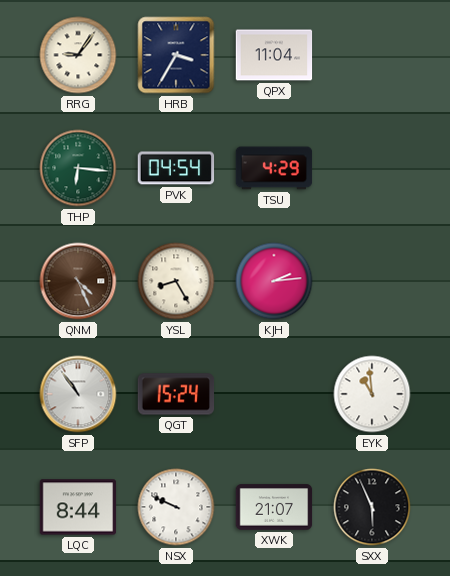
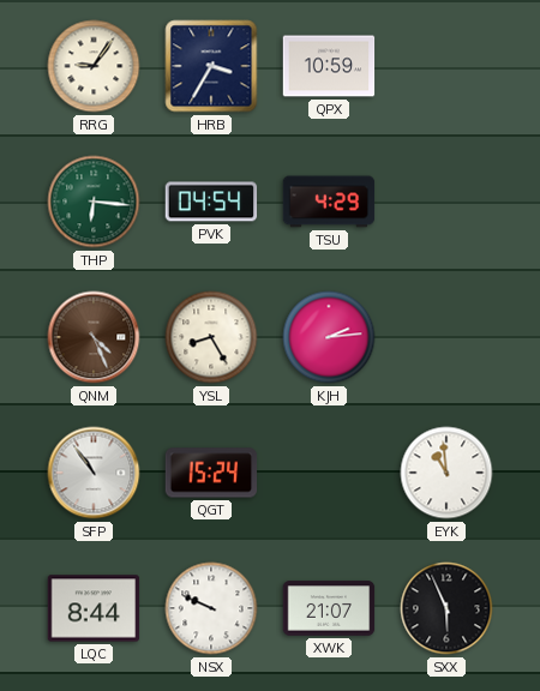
QPX: 11:04 -> 10:59
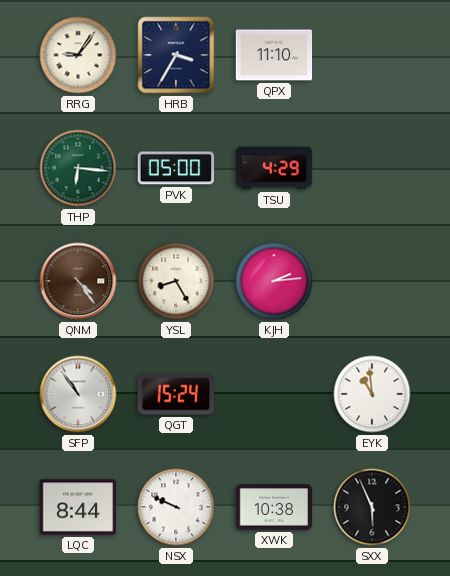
QPX: 10:59 -> 11:10
PVK: 04:54 -> 05:00
QNM: 4:26 -> 4:24
XWK: 21:07 -> 10:38
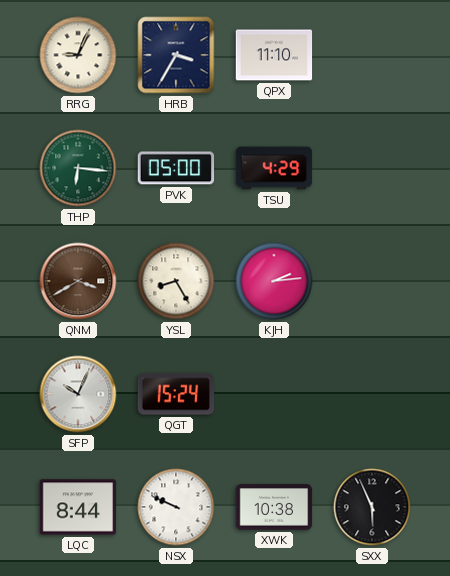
RRG: 9:06 -> 9:04
QNM: 4:24 -> 3:40
SFP: 10:54 -> 10:04
EYK: 10:59 -> none
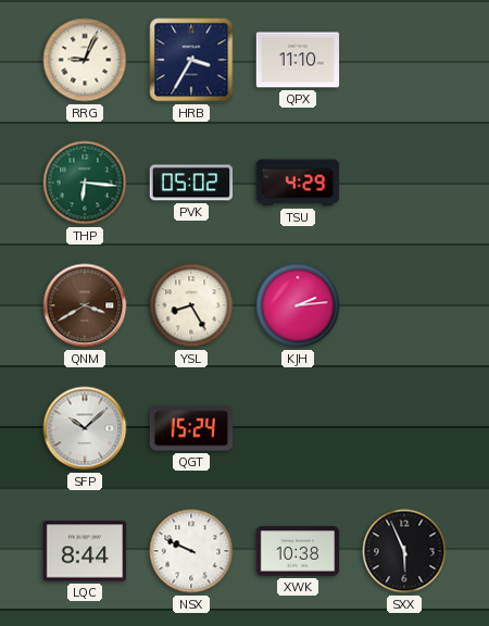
PVK: 05:00 -> 05:02
SFP: 10:04 -> 10:08
